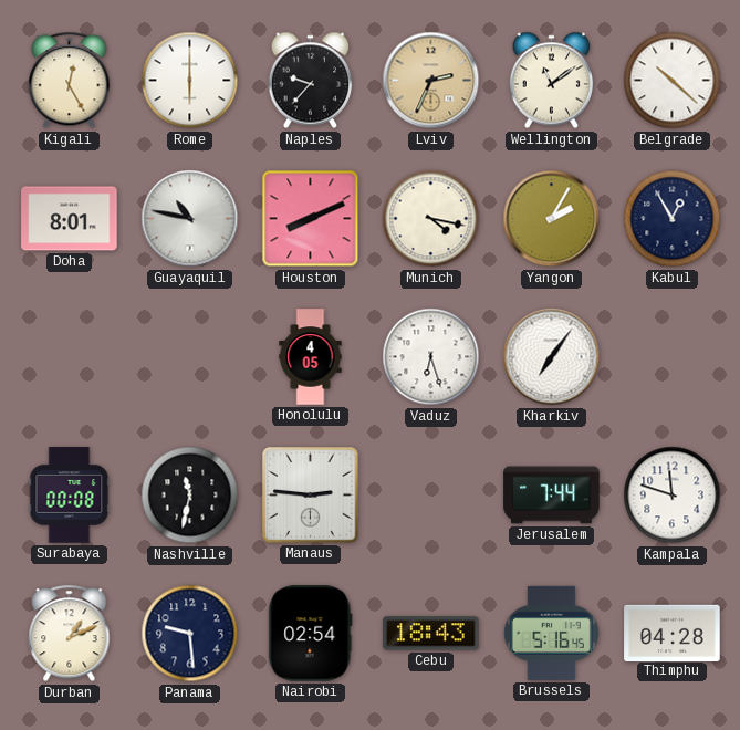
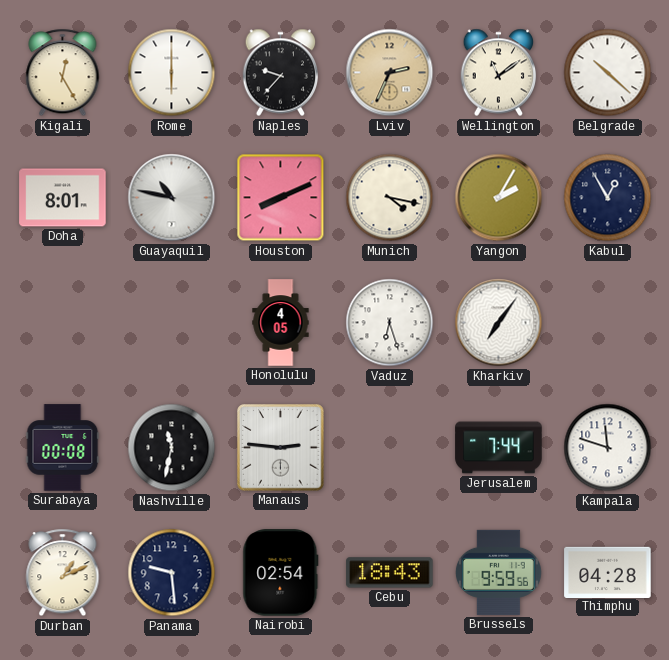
Brussels: 5:16 -> 9:59
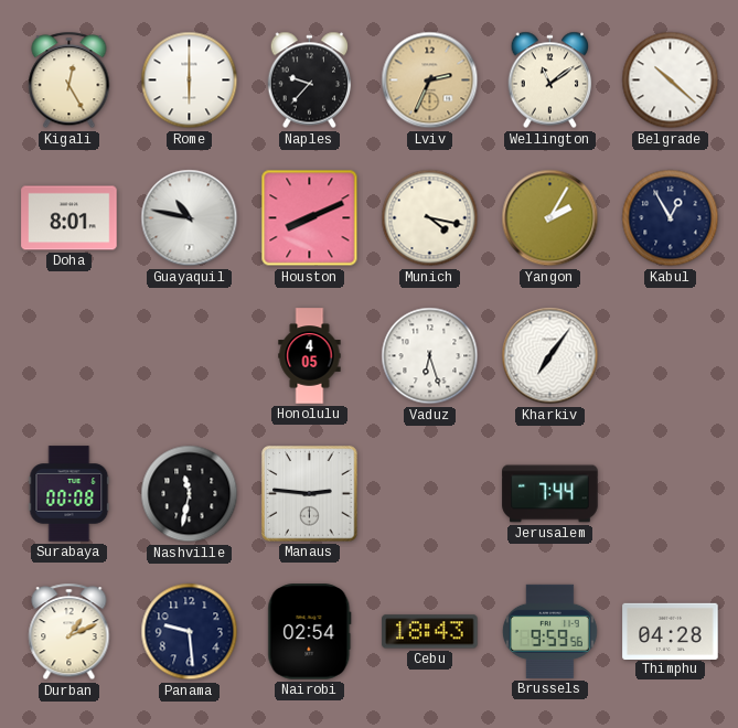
Kampala: 11:48 -> none
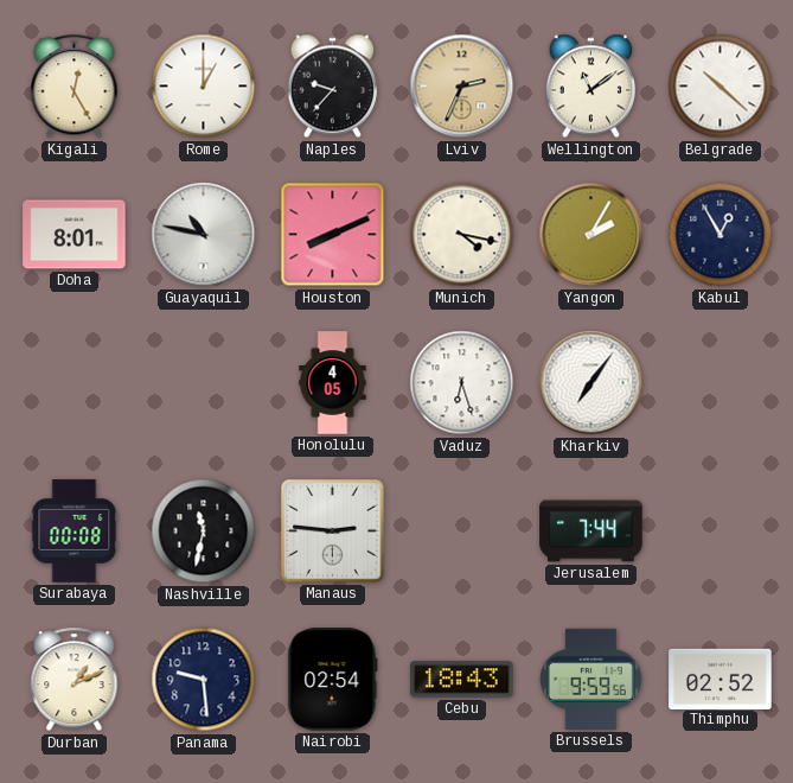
Rome: 6:00 -> 1:00
Thimphu: 04:28 -> 02:52
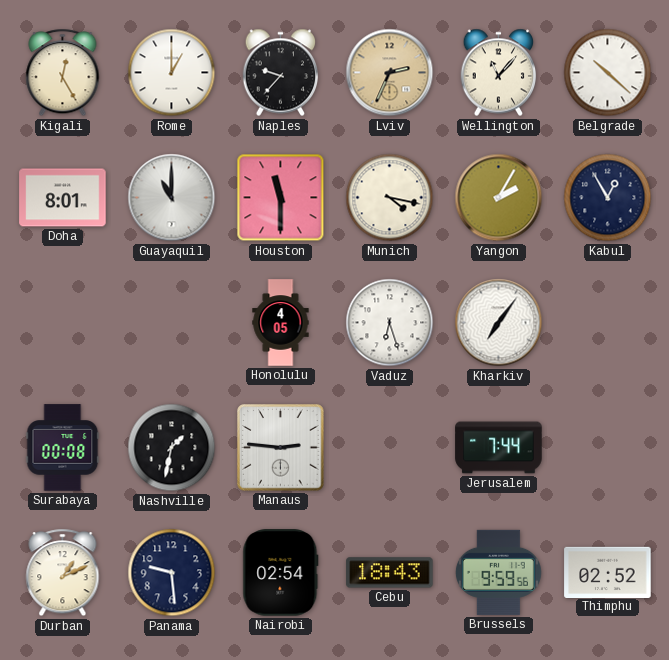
Wellington: 11:09 -> 11:07
Guayaquil: 10:47 -> 11:00
Houston: 8:11 -> 11:30
Nashville: 11:32 -> 1:32
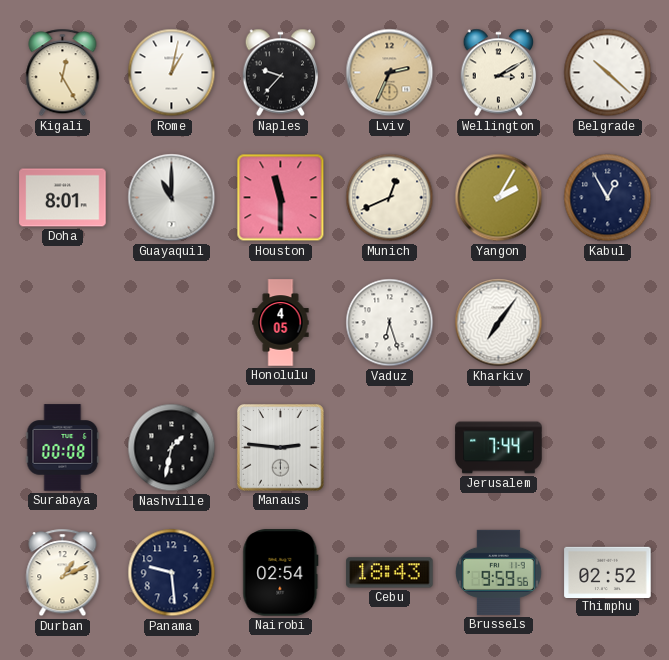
Rome: 1:00 -> 1:02
Wellington: 11:07 -> 3:10
Munich: 4:17 -> 12:41
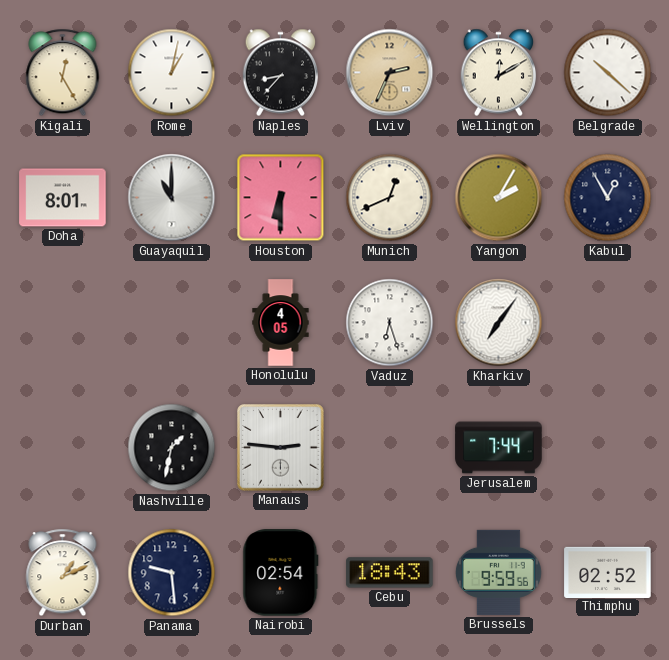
Naples: 9:37 -> 8:37
Wellington: 3:10 -> 12:10
Houston: 11:30 -> 6:30
Surabaya: 00:08 -> none
